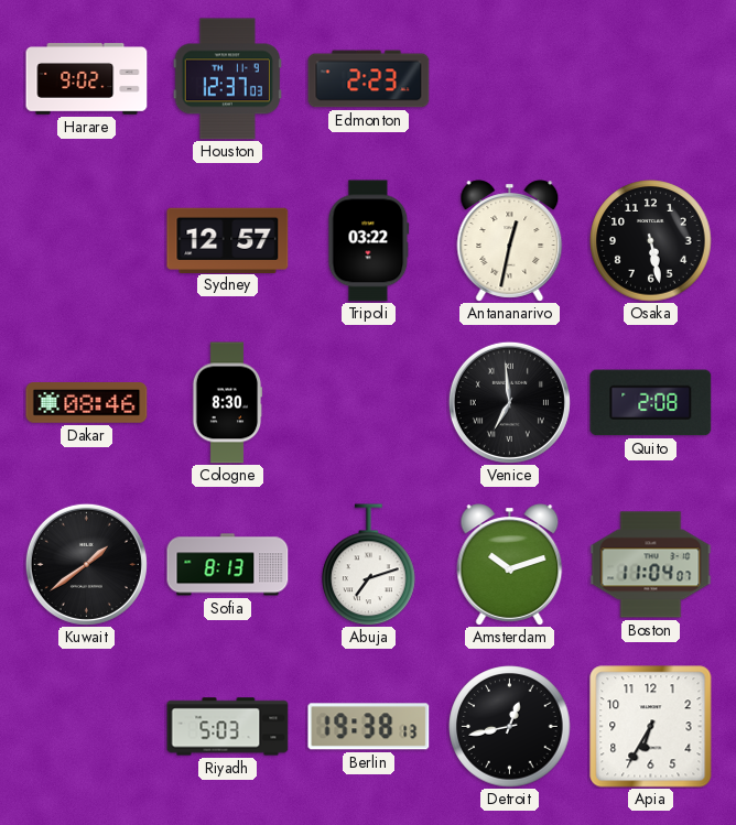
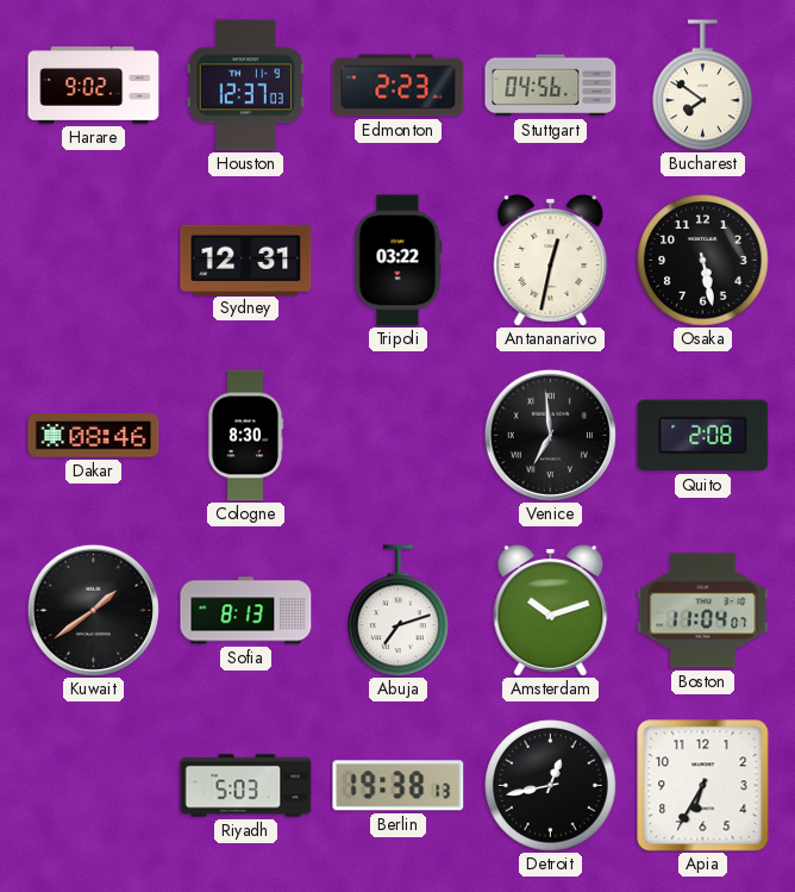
Stuttgart: none -> 04:56
Bucharest: none -> 7:51
Sydney: 12:57 -> 12:31
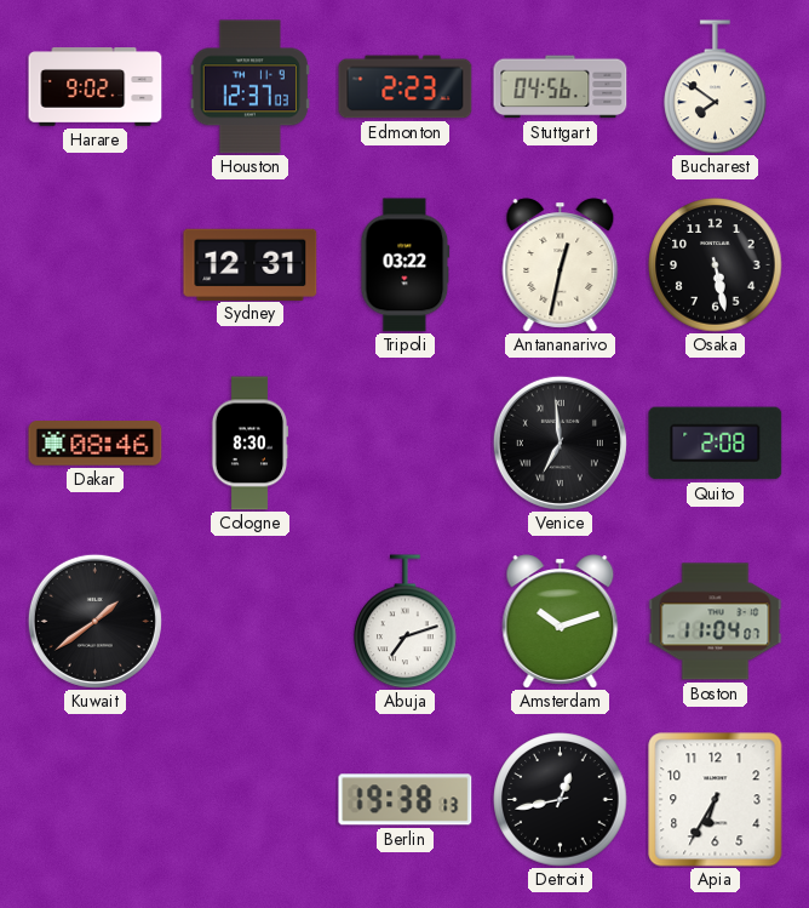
Sofia: 8:13 -> none
Riyadh: 5:03 -> none
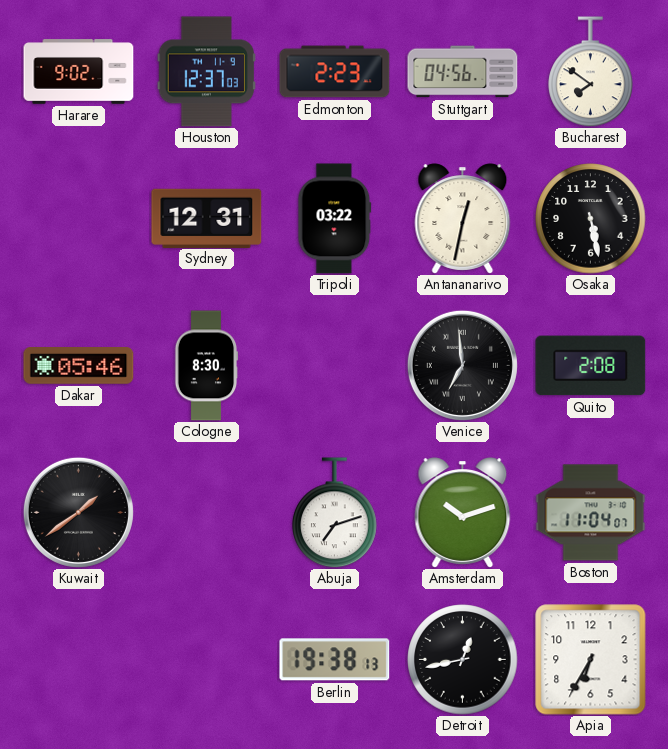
Dakar: 08:46 -> 05:46
